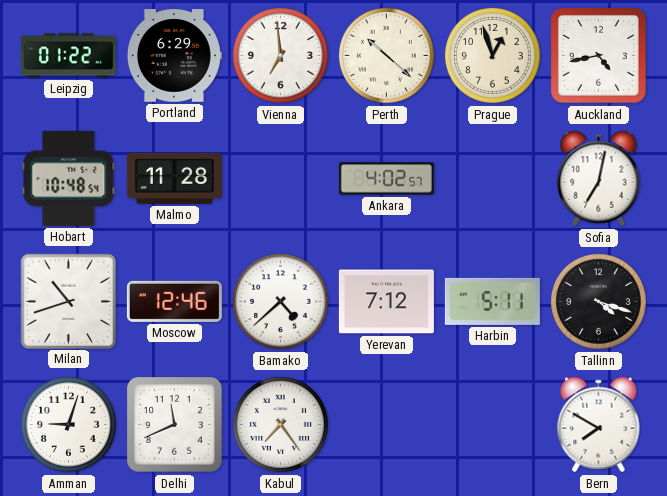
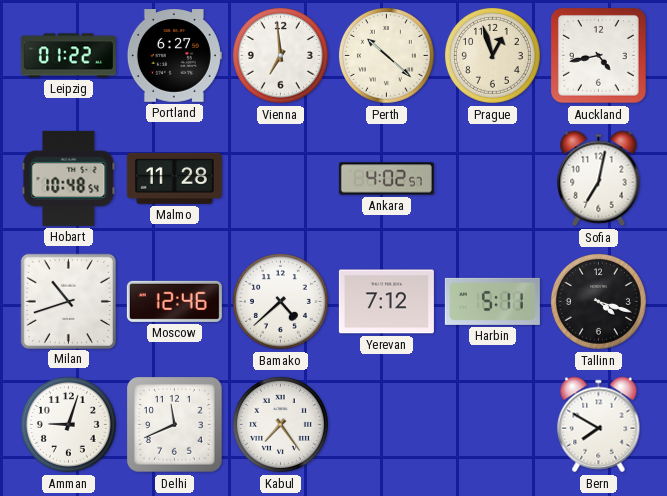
Portland: 6:29 -> 6:27
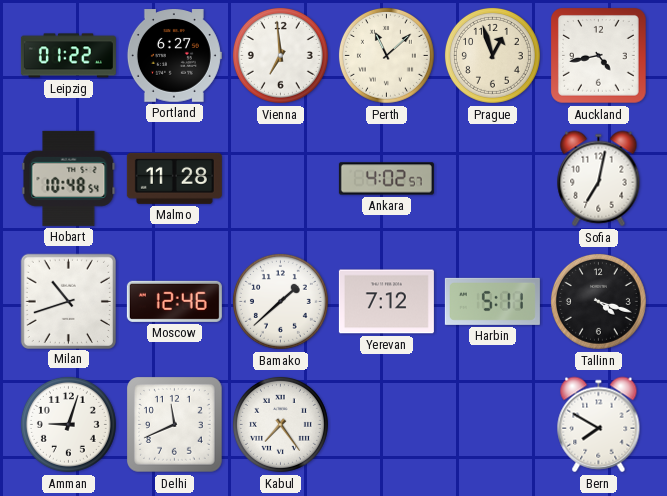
Perth: 10:22 -> 11:08
Bamako: 4:38 -> 1:38
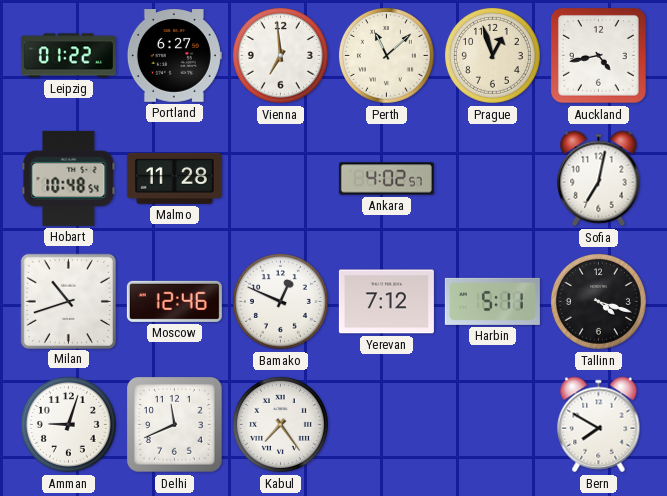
Bamako: 1:38 -> 12:49
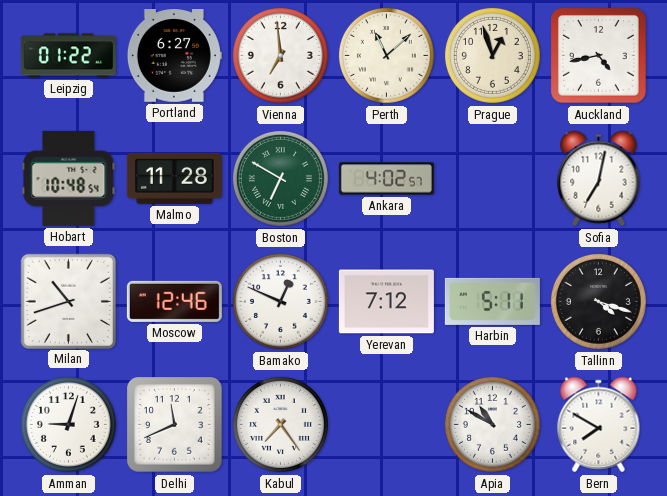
Boston: none -> 6:50
Apia: none -> 10:50
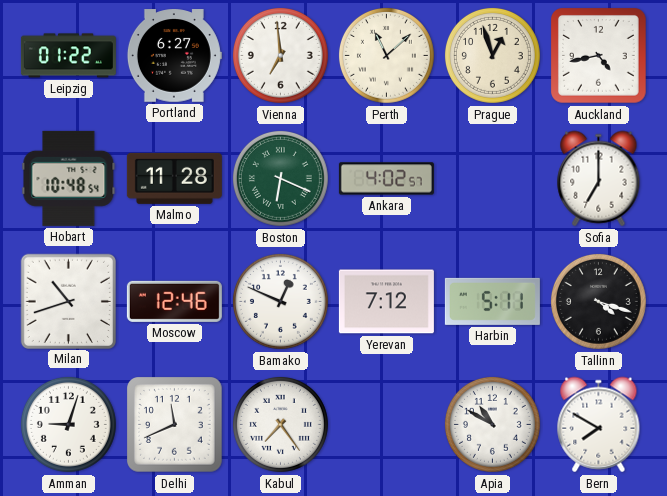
Boston: 6:50 -> 6:19
Sofia: 7:02 -> 7:00
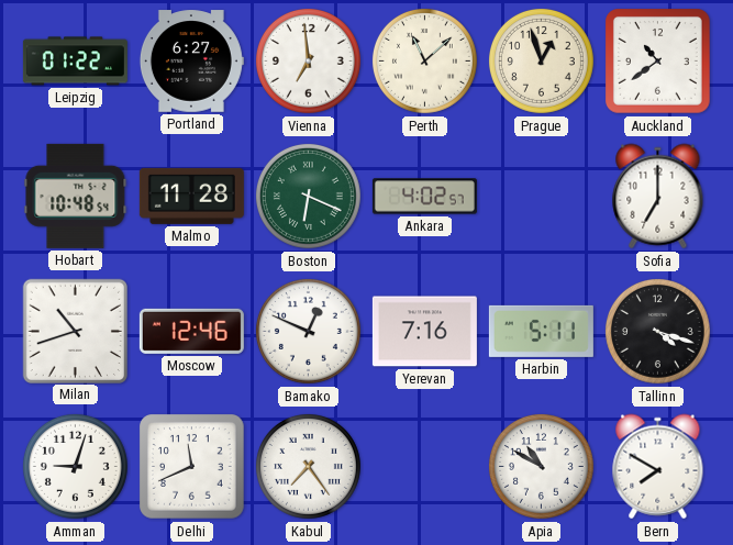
Auckland: 4:43 -> 10:39
Yerevan: 7:12 -> 7:16
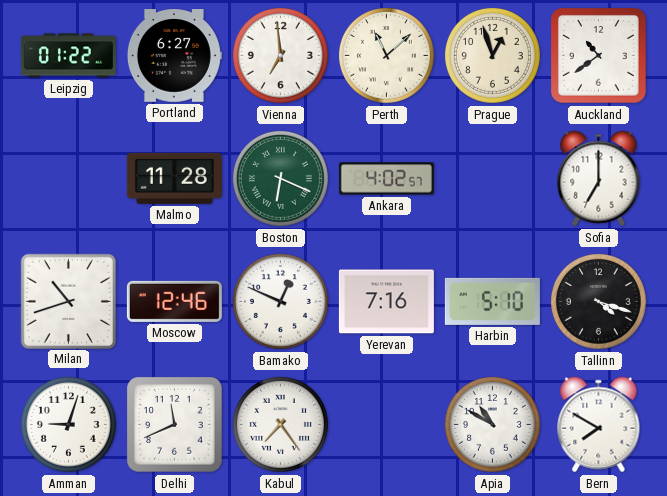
Hobart: 10:48 -> none
Harbin: 5:11 -> 5:10
